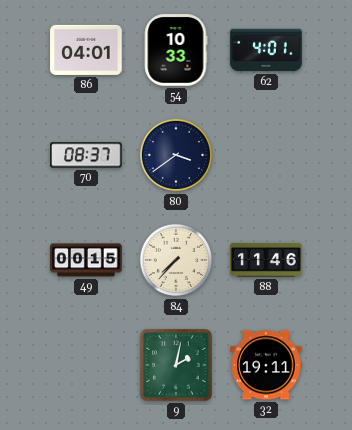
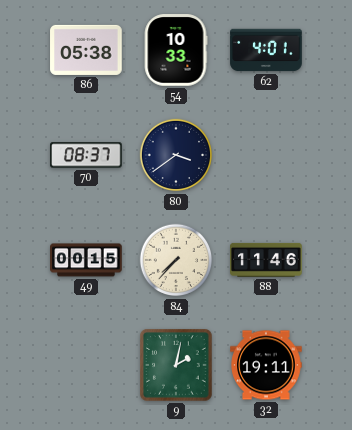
86: 04:01 -> 05:38
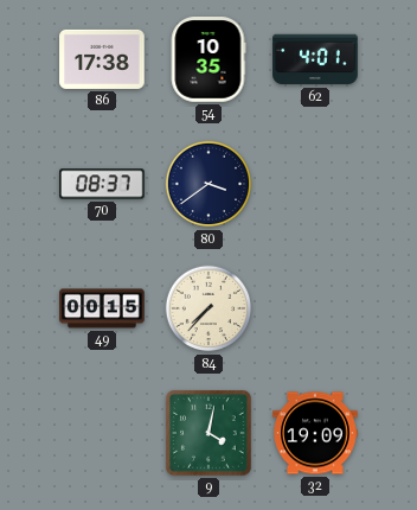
86: 05:38 -> 17:38
54: 10:33 -> 10:35
88: 11:46 -> none
9: 2:02 -> 4:02
32: 19:11 -> 19:09
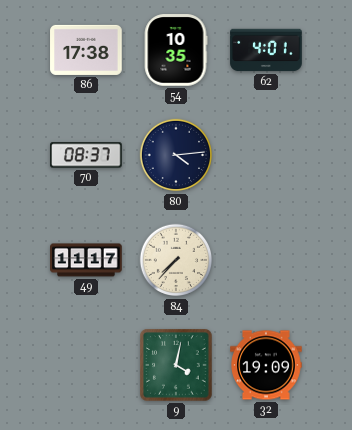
80: 3:39 -> 4:14
49: 00:15 -> 11:17
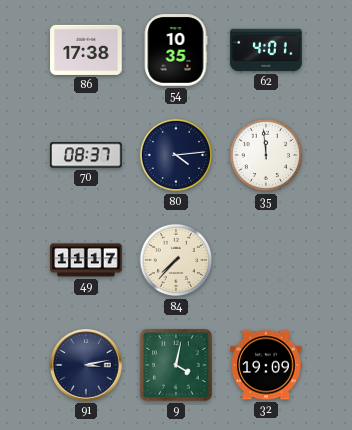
35: none -> 11:59
91: none -> 3:13
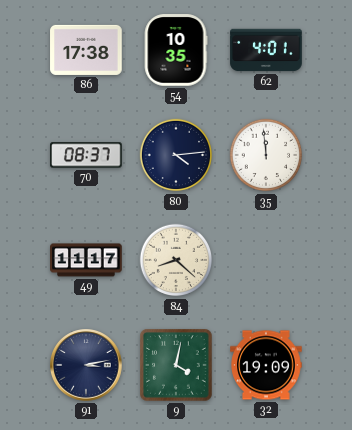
84: 7:37 -> 8:22
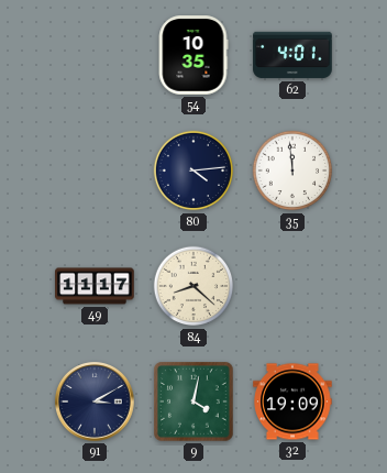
86: 17:38 -> none
70: 08:37 -> none
91: 3:13 -> 3:10
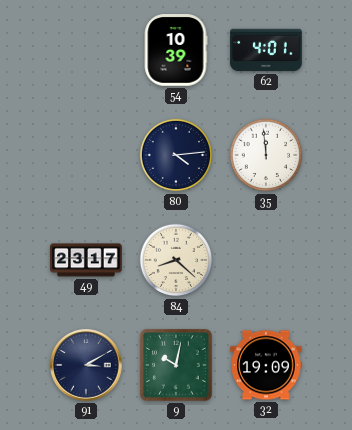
54: 10:35 -> 10:39
49: 11:17 -> 23:17
9: 4:02 -> 10:02
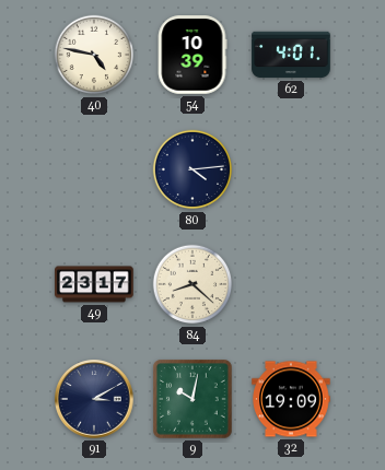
40: none -> 4:47
35: 11:59 -> none
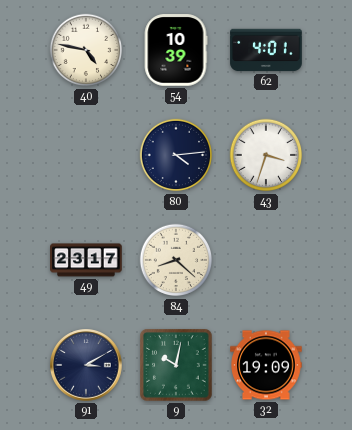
43: none -> 3:33
